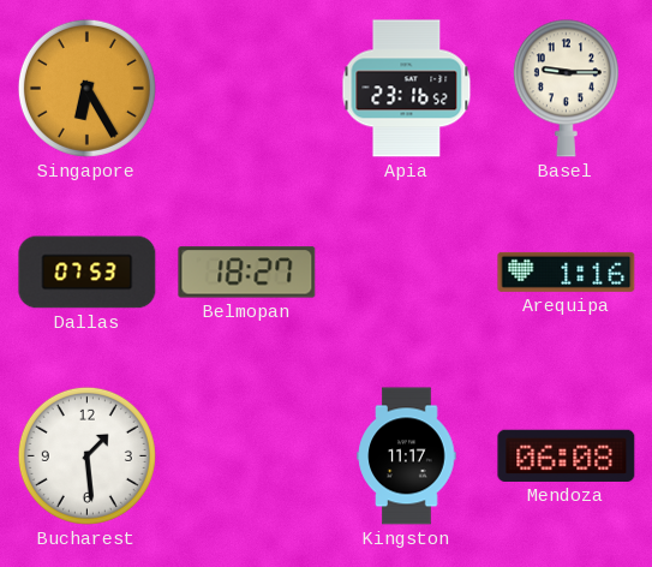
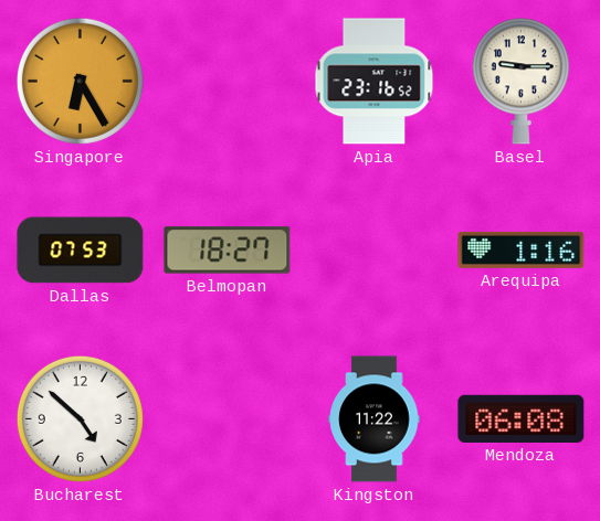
Bucharest: 1:29 -> 4:52
Kingston: 11:17 -> 11:22
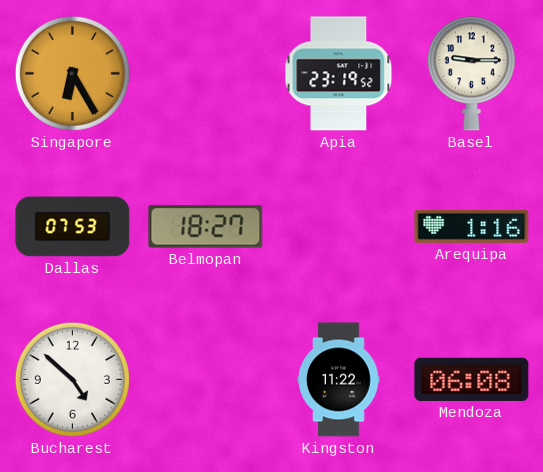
Apia: 23:16 -> 23:19
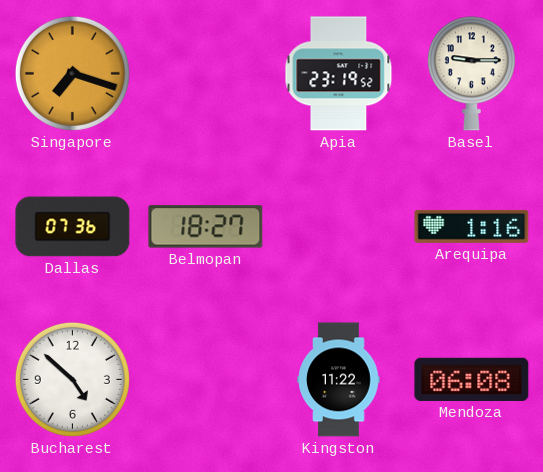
Singapore: 6:25 -> 7:18
Dallas: 07:53 -> 07:36
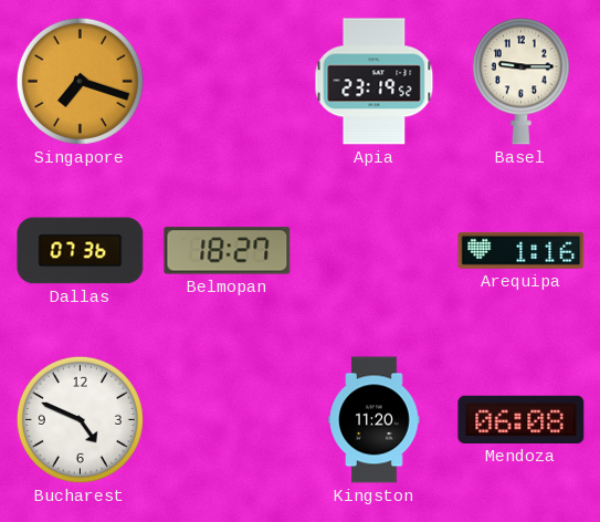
Bucharest: 4:52 -> 4:49
Kingston: 11:22 -> 11:20
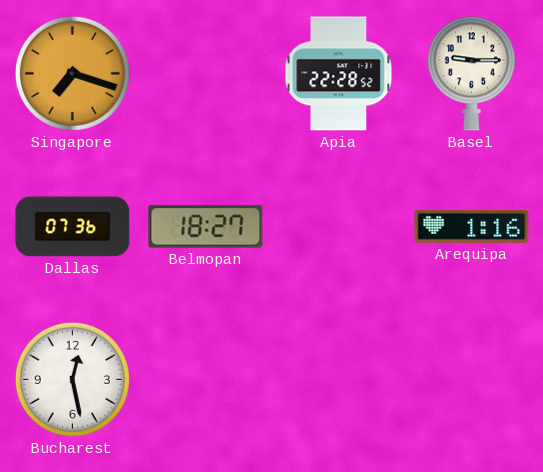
Apia: 23:19 -> 22:28
Bucharest: 4:49 -> 12:28
Kingston: 11:20 -> none
Mendoza: 06:08 -> none
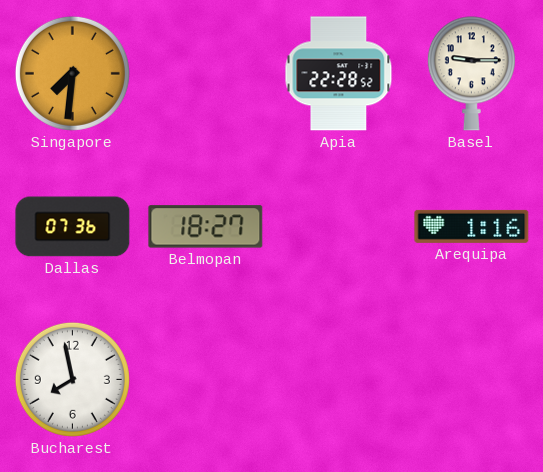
Singapore: 7:18 -> 7:31
Bucharest: 12:28 -> 7:58
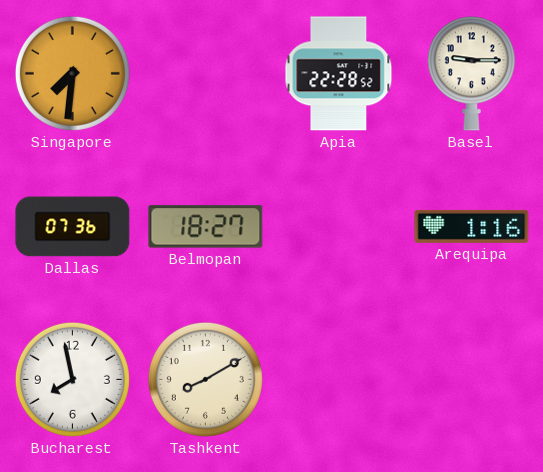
Tashkent: none -> 8:10
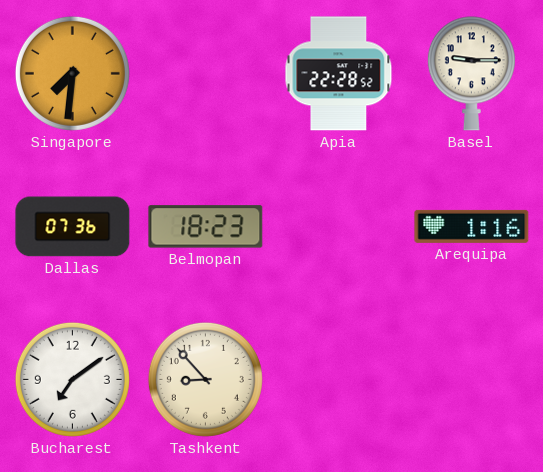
Belmopan: 18:27 -> 18:23
Bucharest: 7:58 -> 7:09
Tashkent: 8:10 -> 8:53
